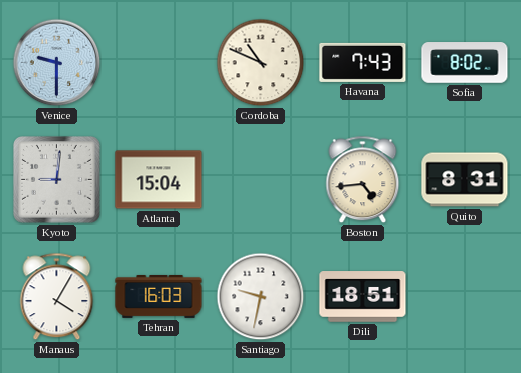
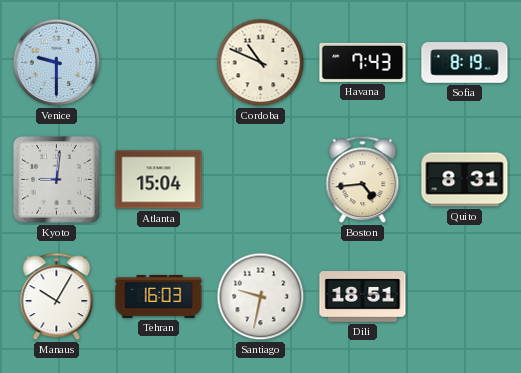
Sofia: 8:02 -> 8:19
Manaus: 4:05 -> 10:05
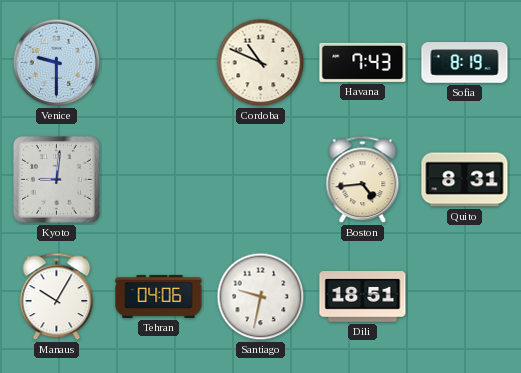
Atlanta: 15:04 -> none
Tehran: 16:03 -> 04:06
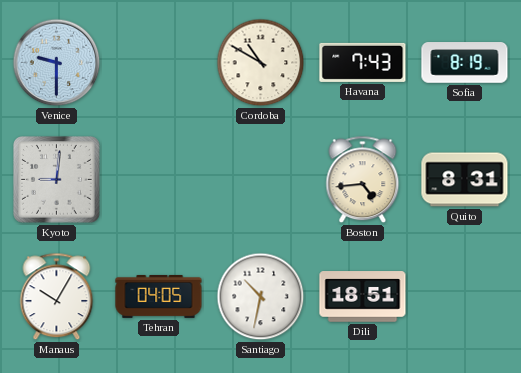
Cordoba: 10:49 -> 10:50
Tehran: 04:06 -> 04:05
Santiago: 9:32 -> 10:32
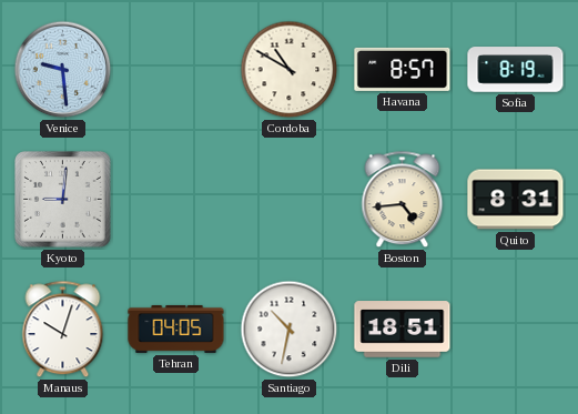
Venice: 9:30 -> 9:29
Havana: 7:43 -> 8:57
Manaus: 10:05 -> 10:03
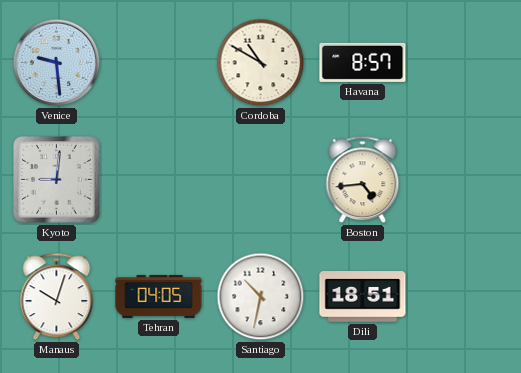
Sofia: 8:19 -> none
Quito: 8:31 -> none
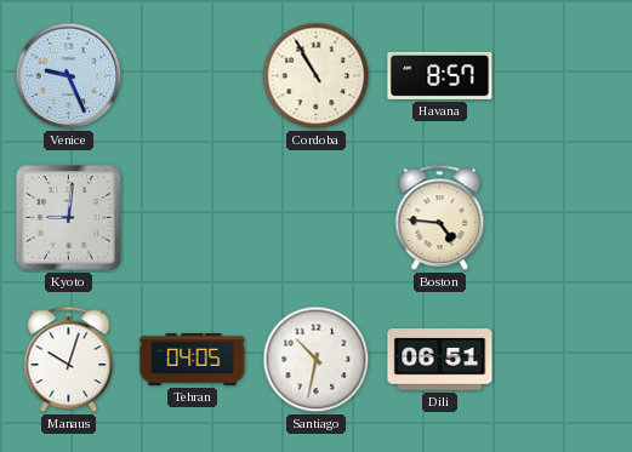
Venice: 9:29 -> 9:26
Cordoba: 10:50 -> 10:55
Boston: 4:44 -> 4:46
Dili: 18:51 -> 06:51
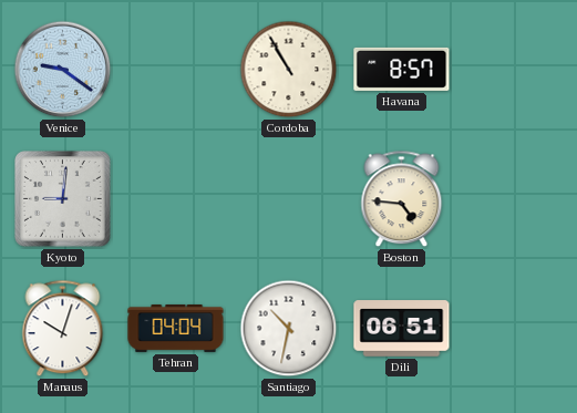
Venice: 9:26 -> 9:21
Tehran: 04:05 -> 04:04
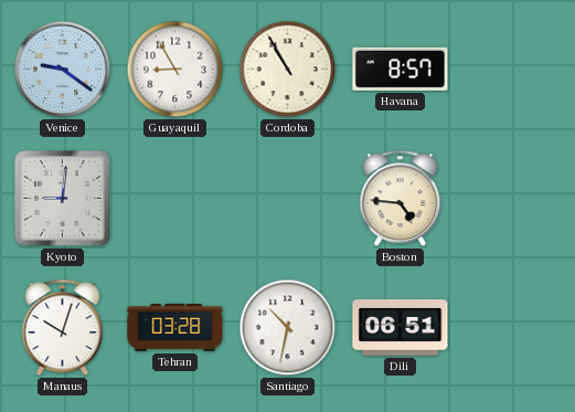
Guayaquil: none -> 8:55
Tehran: 04:04 -> 03:28
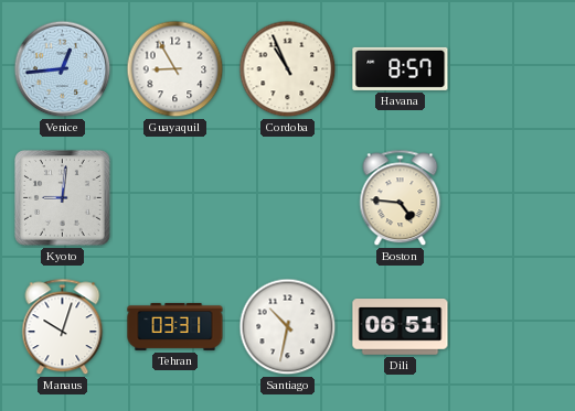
Venice: 9:21 -> 12:44
Cordoba: 10:55 -> 10:56
Tehran: 03:28 -> 03:31
